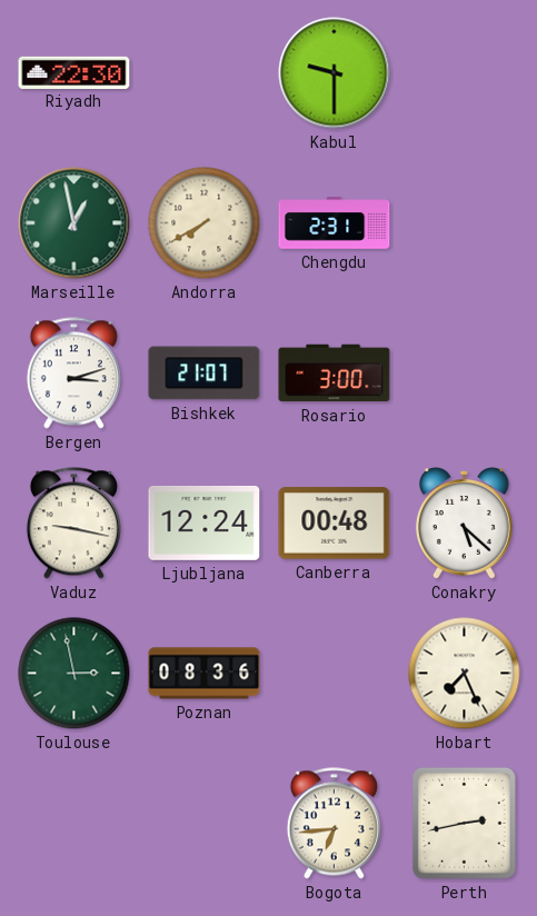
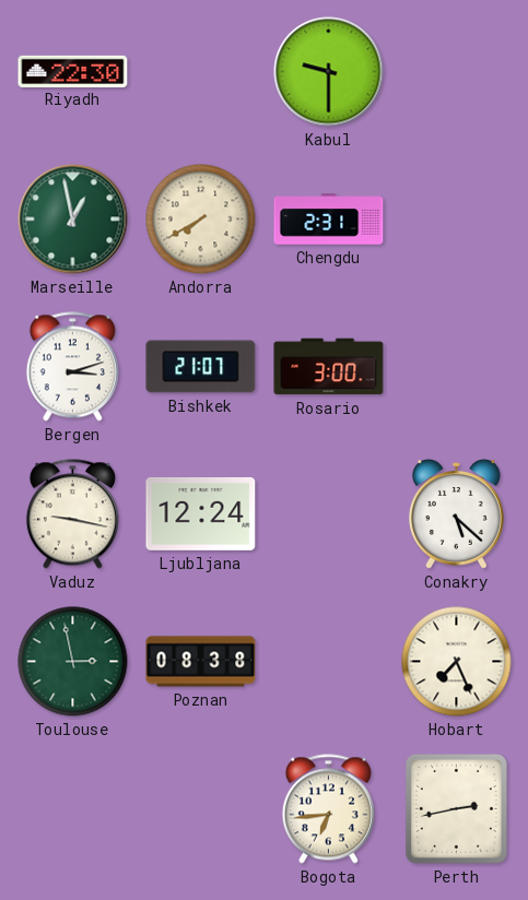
Canberra: 00:48 -> none
Poznan: 08:36 -> 08:38
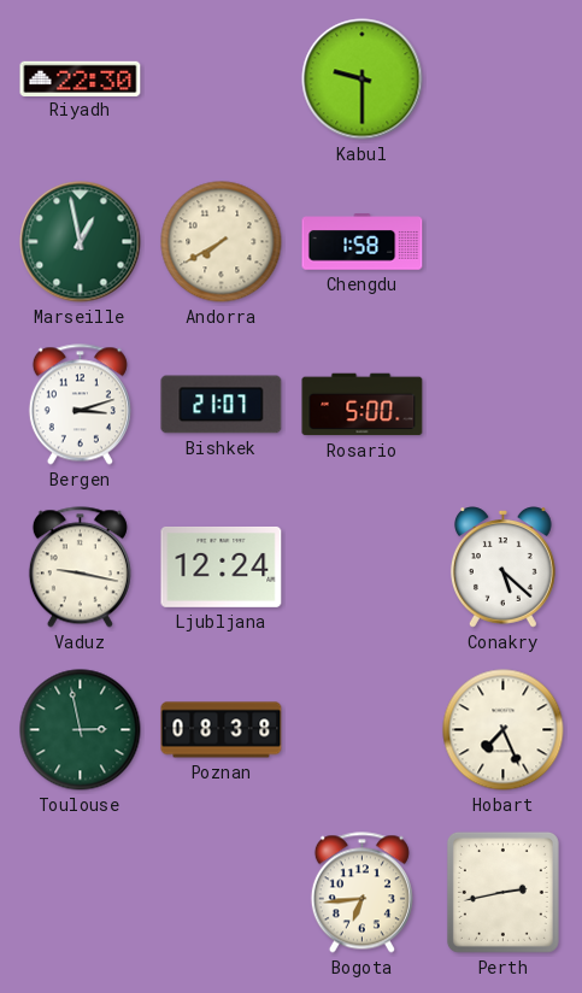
Chengdu: 2:31 -> 1:58
Rosario: 3:00 -> 5:00
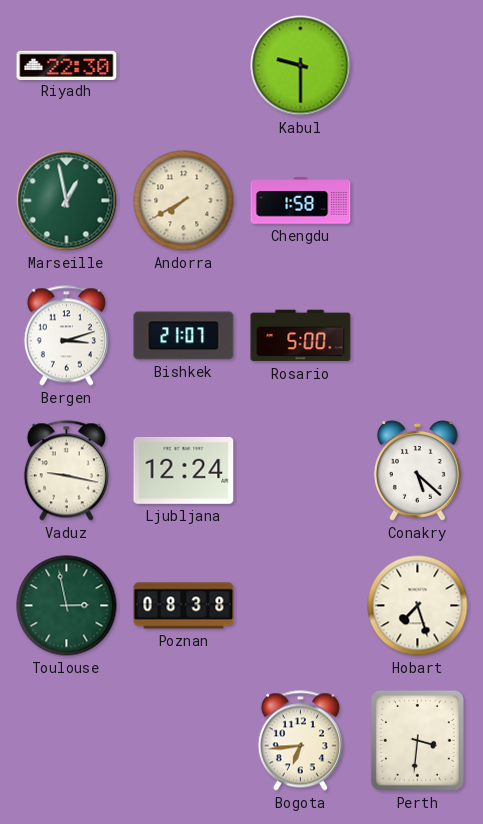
Hobart: 7:26 -> 7:27
Perth: 2:43 -> 3:31
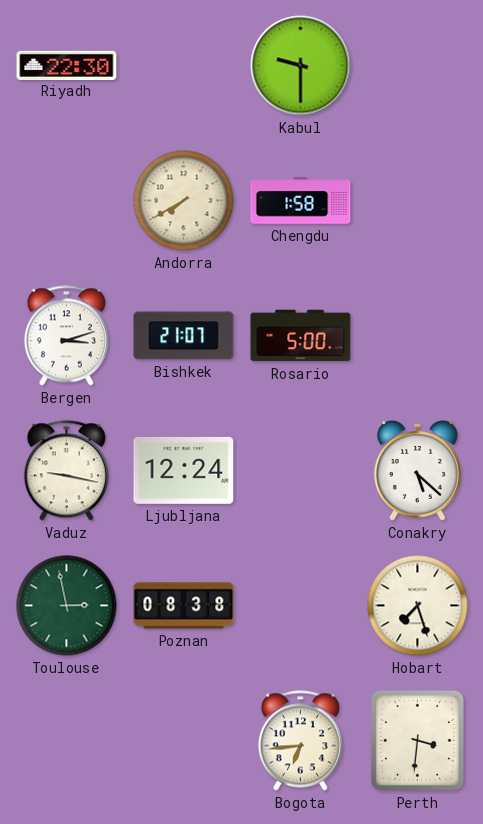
Marseille: 12:58 -> none
